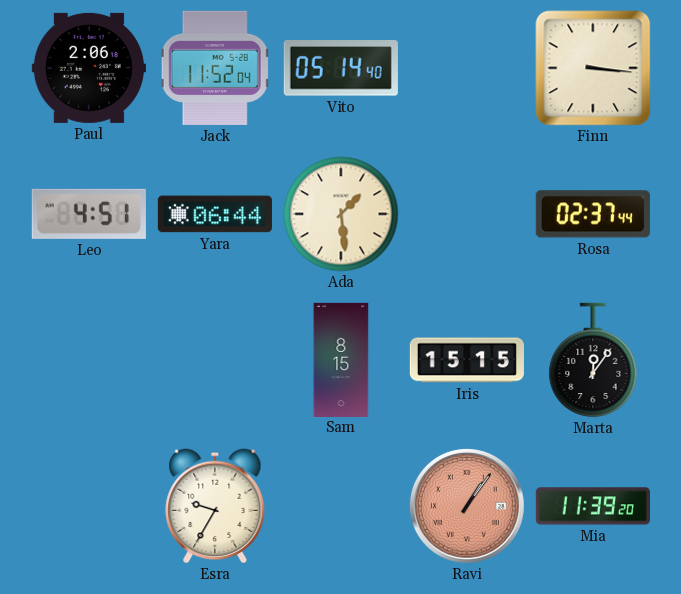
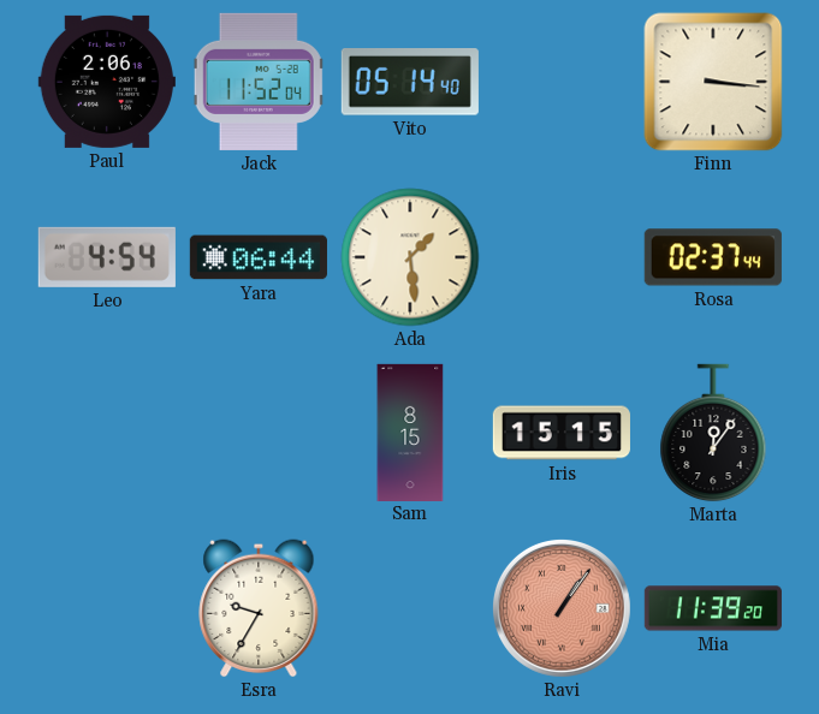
Leo: 4:51 -> 4:54
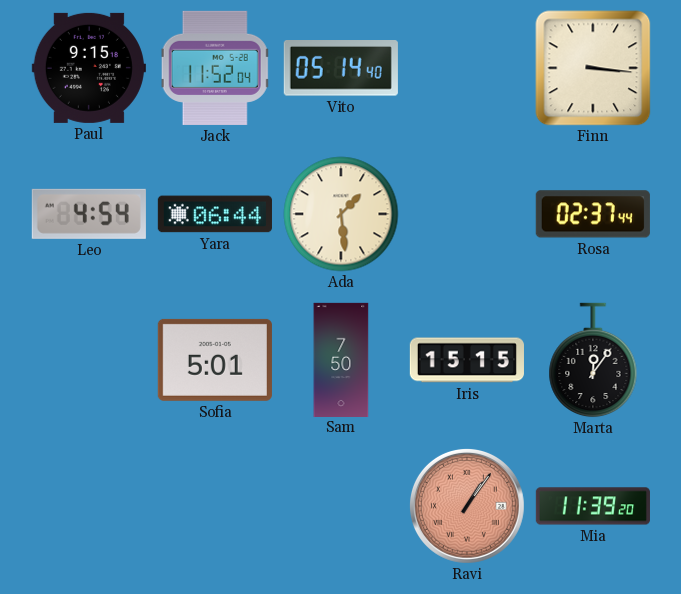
Paul: 2:06 -> 9:15
Sofia: none -> 5:01
Sam: 8:15 -> 7:50
Esra: 9:35 -> none
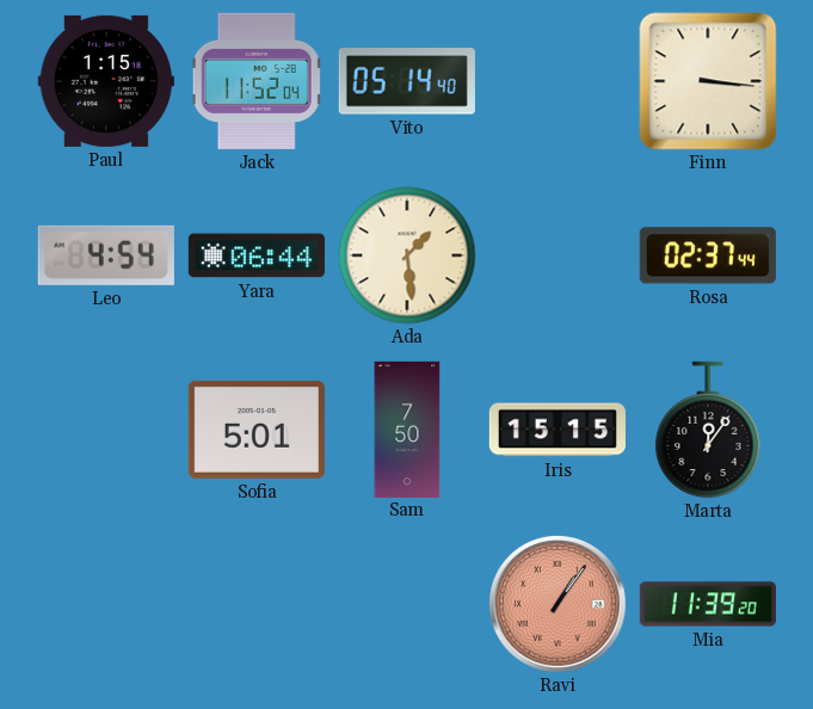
Paul: 9:15 -> 1:15
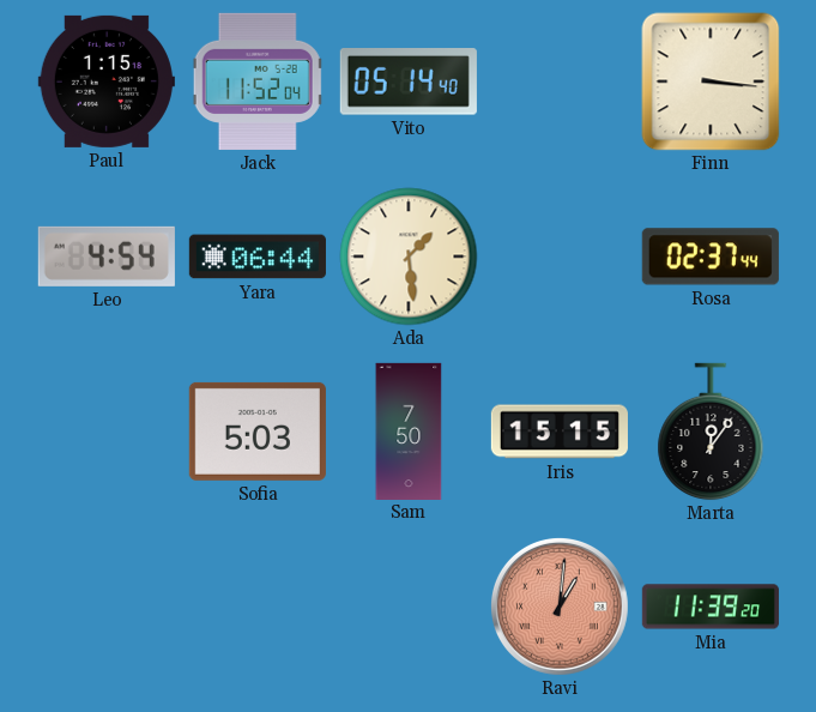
Sofia: 5:01 -> 5:03
Ravi: 1:06 -> 1:01
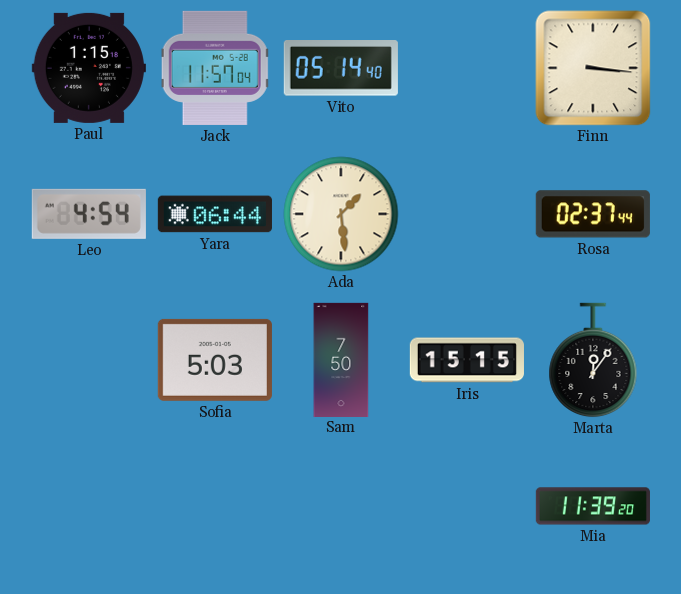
Jack: 11:52 -> 11:57
Ravi: 1:01 -> none
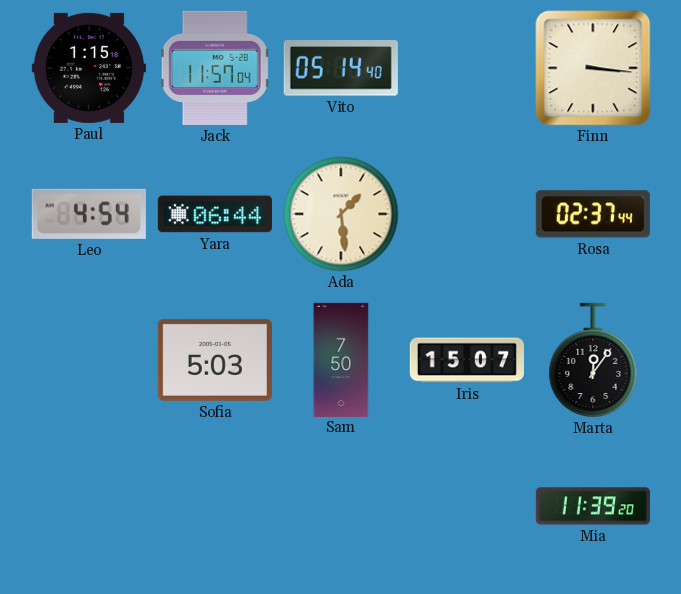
Iris: 15:15 -> 15:07
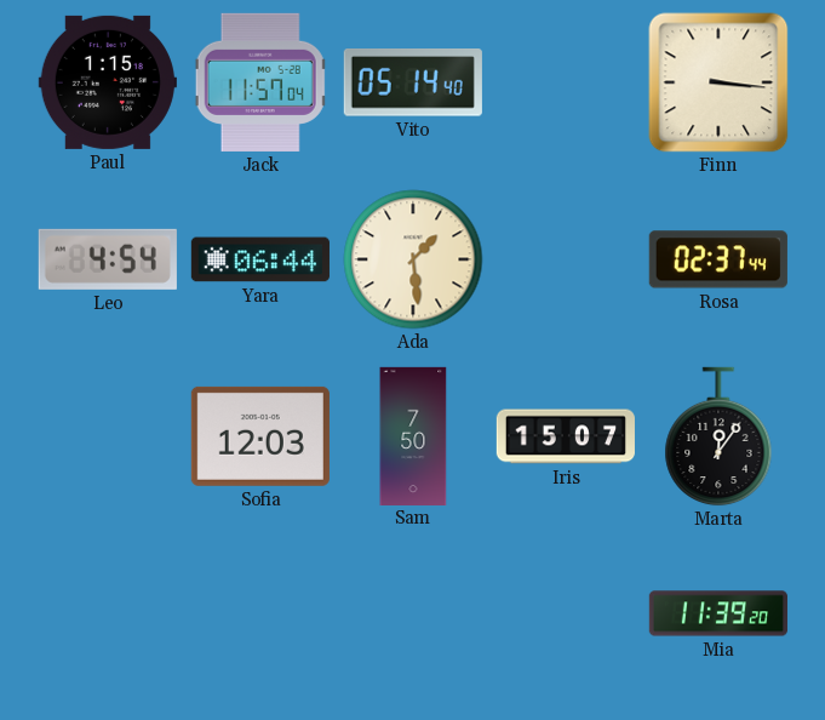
Sofia: 5:03 -> 12:03
